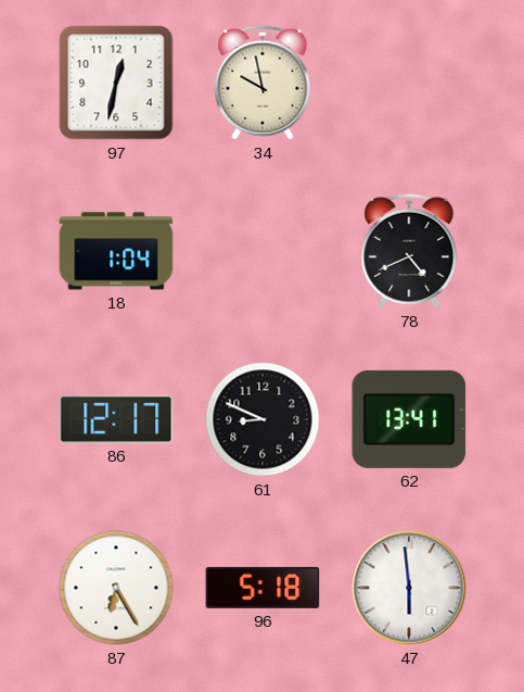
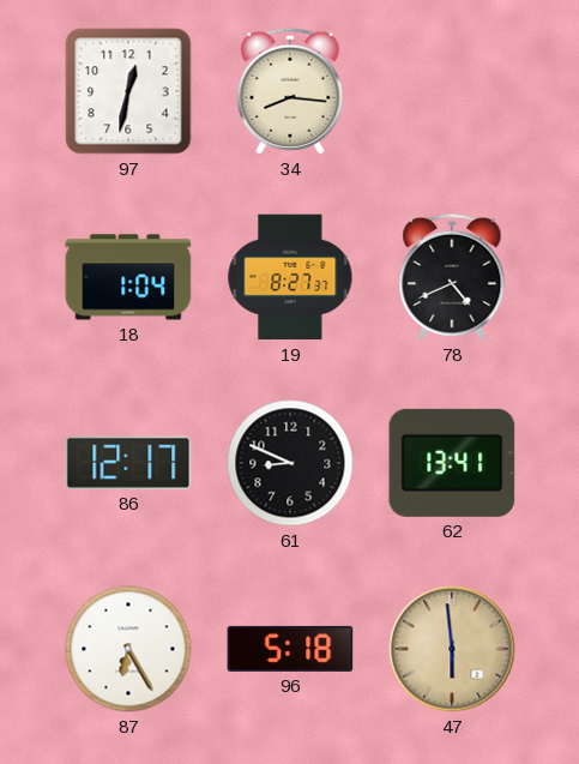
34: 9:58 -> 8:16
19: none -> 8:27
47 dial: white -> champagne
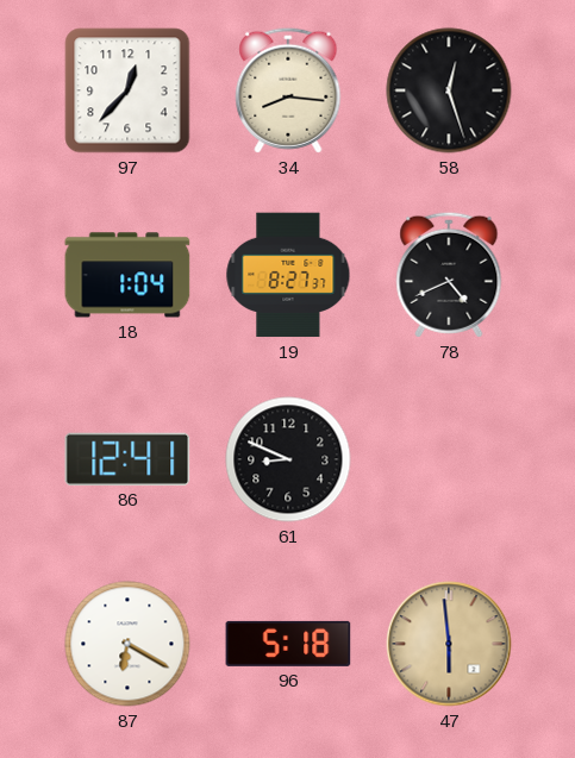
97: 12:32 -> 12:37
58: none -> 12:27
86: 12:17 -> 12:41
62: 13:41 -> none
87: 6:25 -> 6:20
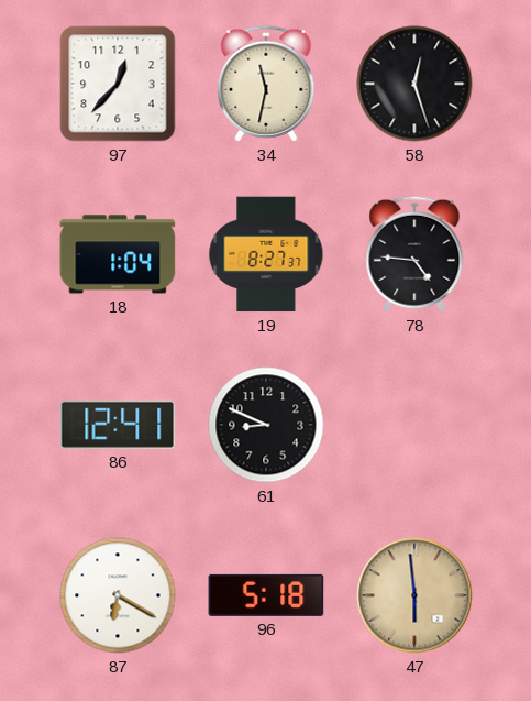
34: 8:16 -> 11:32
78: 4:41 -> 4:46
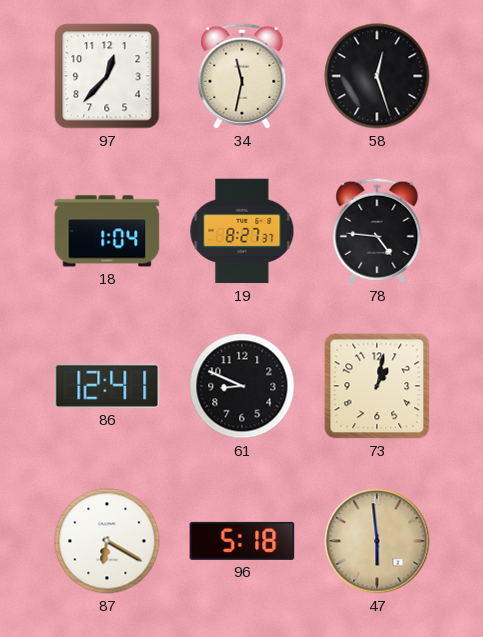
73: none -> 1:02
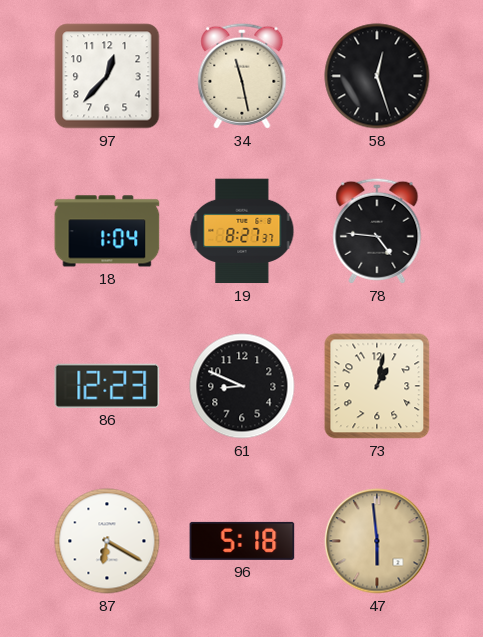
34: 11:32 -> 11:28
86: 12:41 -> 12:23
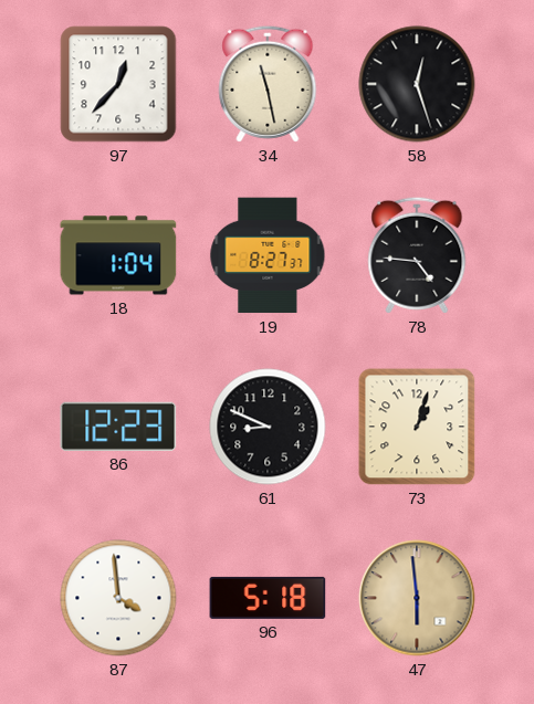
73: 1:02 -> 1:03
87: 6:20 -> 3:59
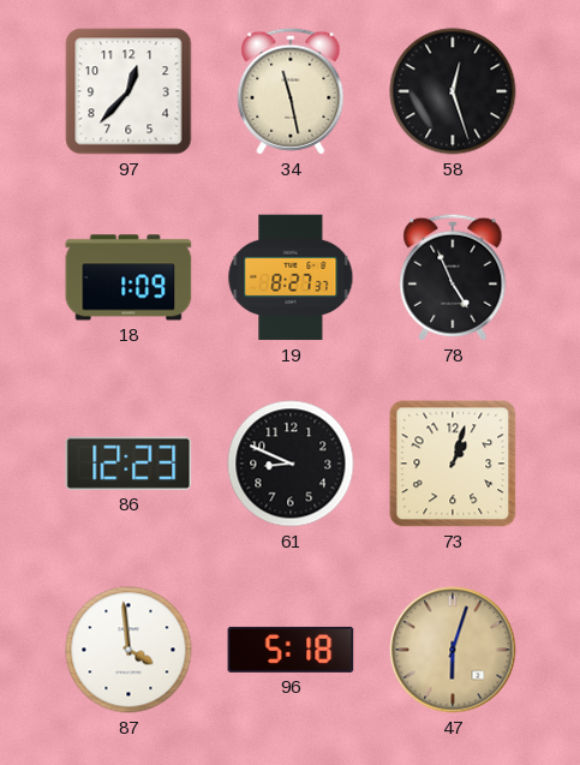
18: 1:04 -> 1:09
78: 4:46 -> 4:56
47: 5:59 -> 6:03
